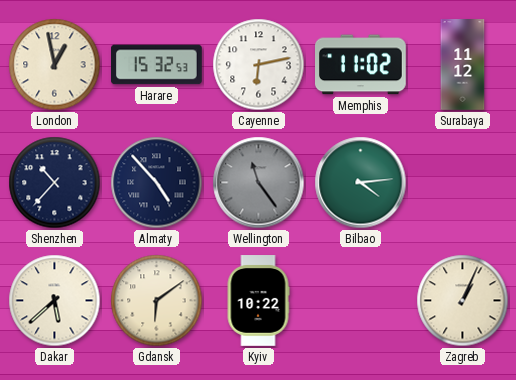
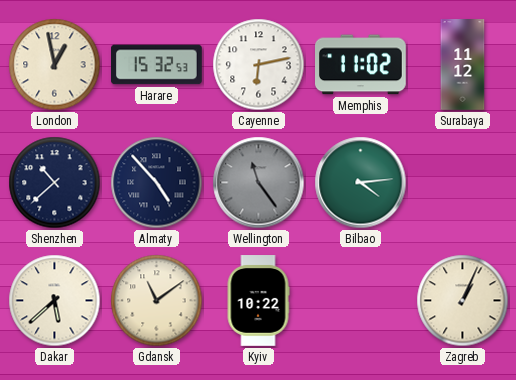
Shenzhen: 10:37 -> 10:38
Gdansk: 6:09 -> 11:09
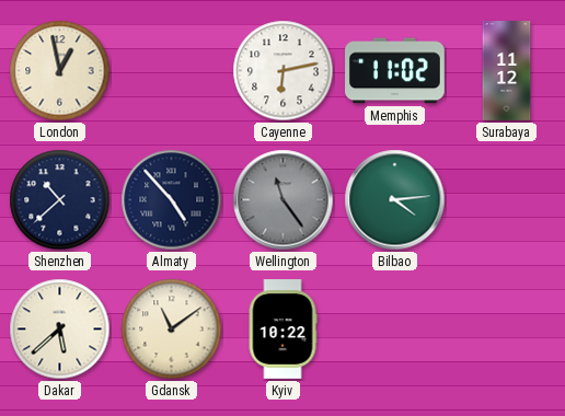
Harare: 15:32 -> none
Zagreb: 1:04 -> none
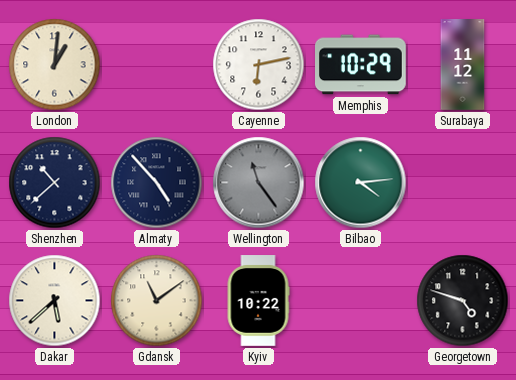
London: 12:58 -> 1:01
Memphis: 11:02 -> 10:29
Georgetown: none -> 4:48
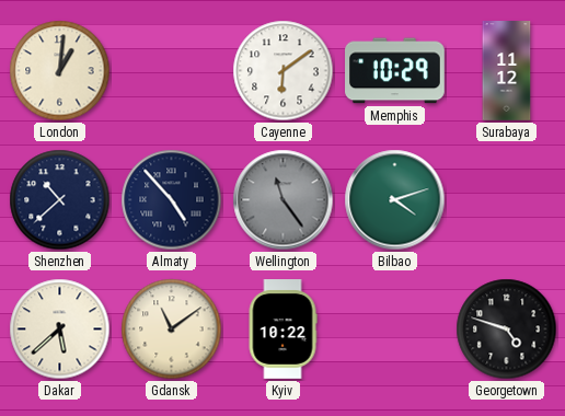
Cayenne: 6:13 -> 6:09
Bilbao: 4:14 -> 4:12
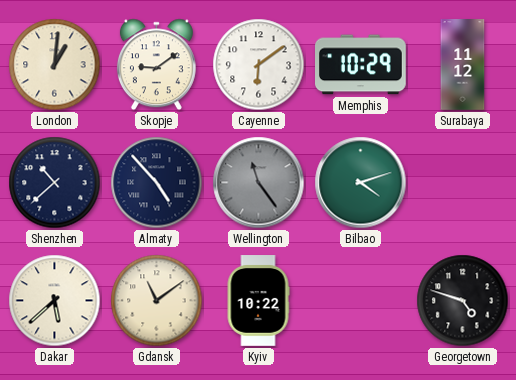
Skopje: none -> 9:09
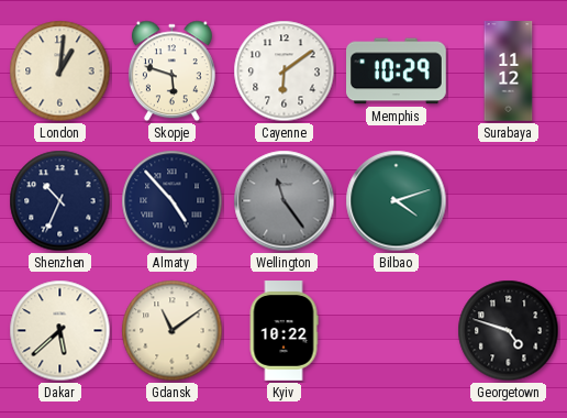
Skopje: 9:09 -> 5:48
Shenzhen: 10:38 -> 10:34
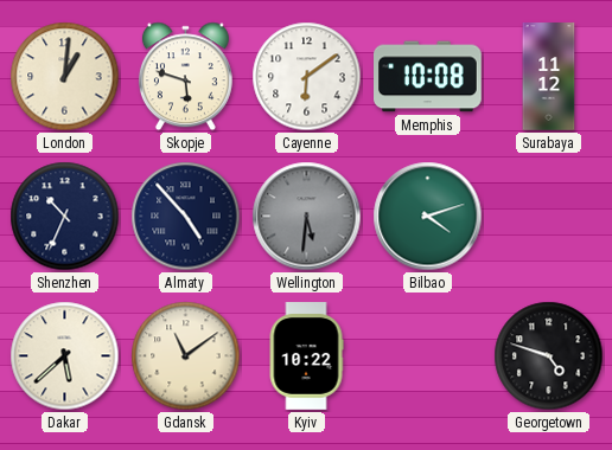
Memphis: 10:29 -> 10:08
Wellington: 11:24 -> 5:31
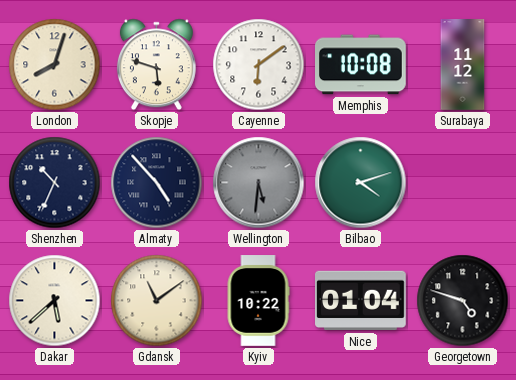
London: 1:01 -> 8:03
Nice: none -> 01:04
